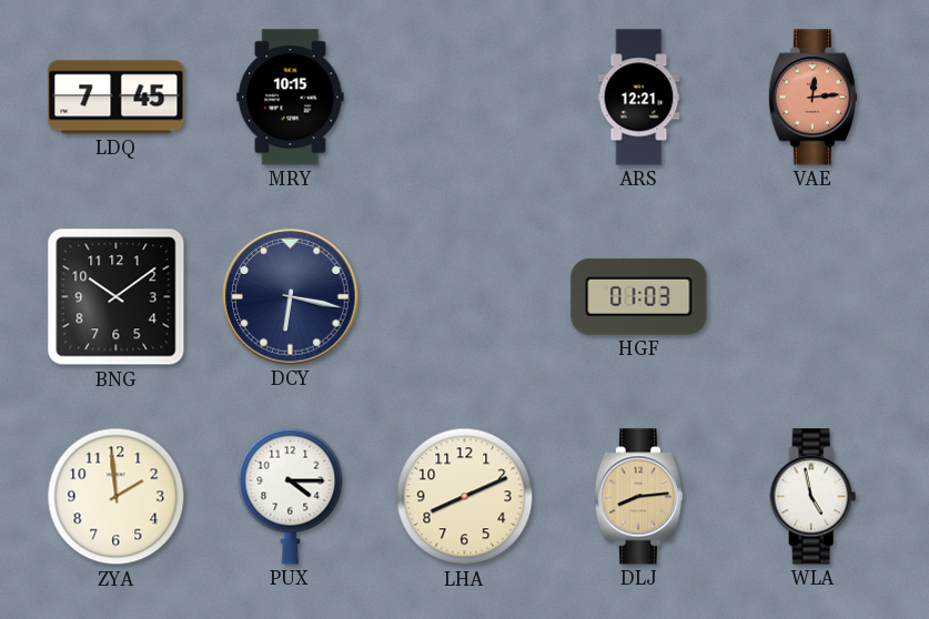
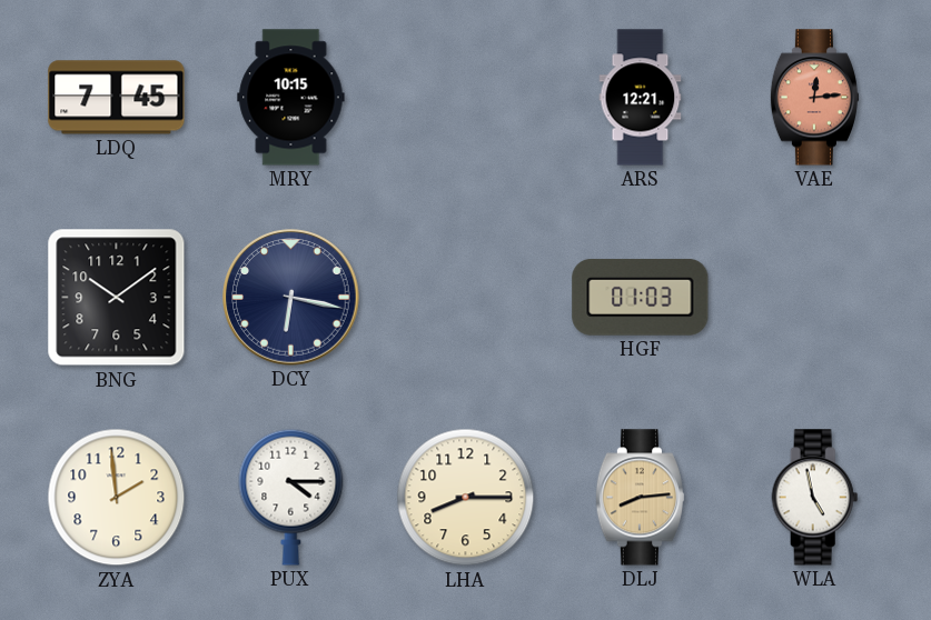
LHA: 8:11 -> 8:15
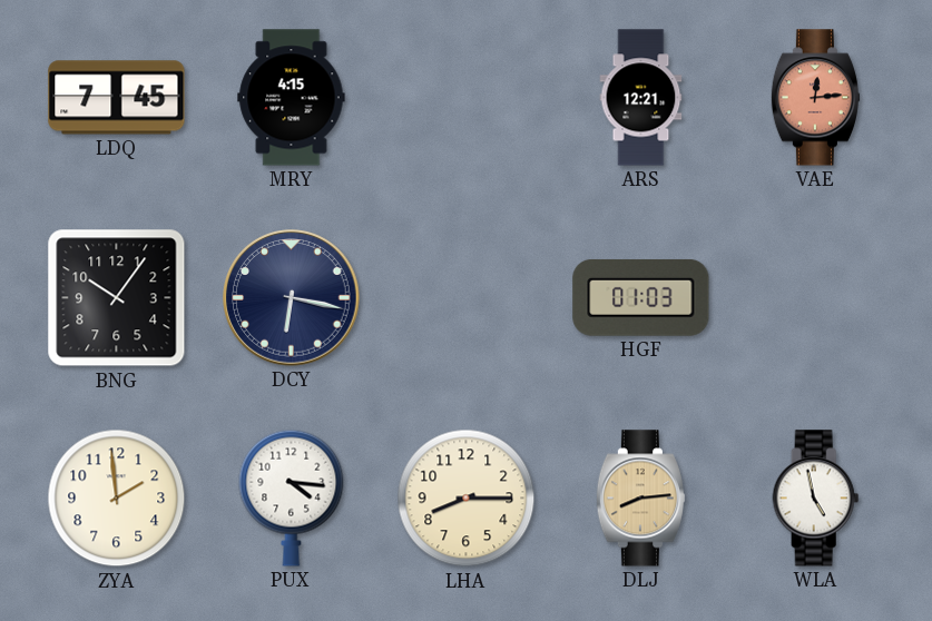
MRY: 10:15 -> 4:15
BNG: 10:09 -> 10:06
PUX: 4:15 -> 4:16
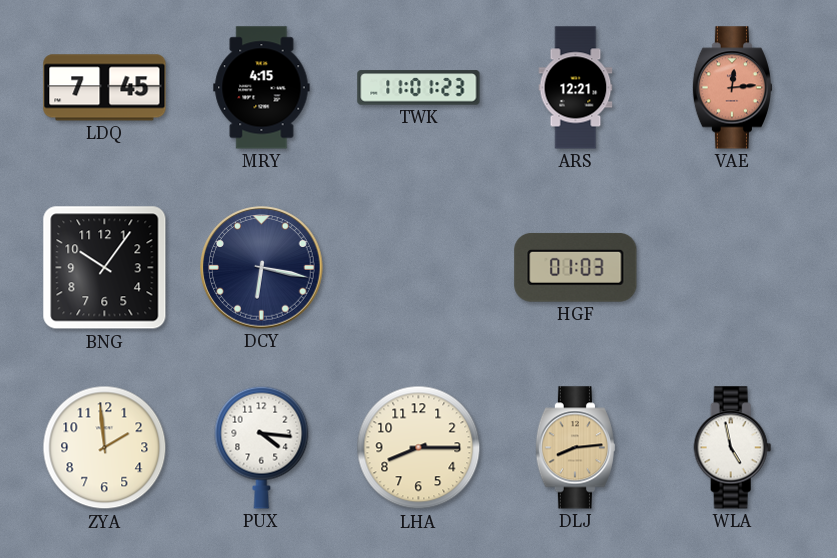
TWK: none -> 11:01
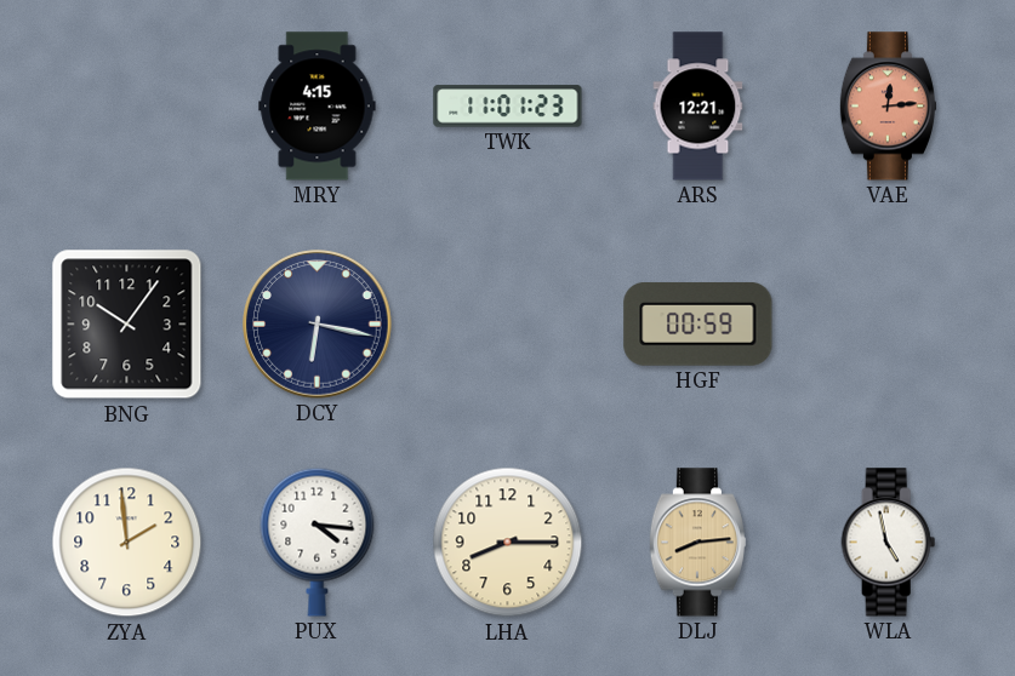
LDQ: 7:45 -> none
HGF: 01:03 -> 00:59
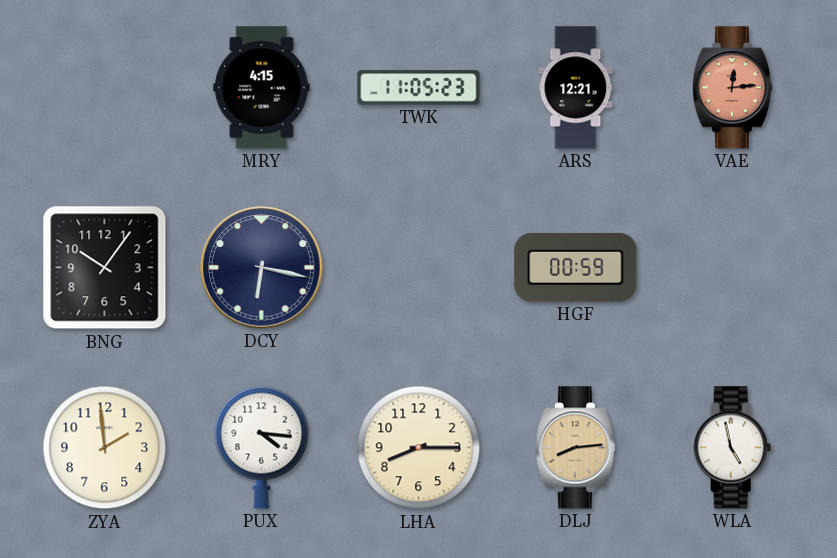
TWK: 11:01 -> 11:05
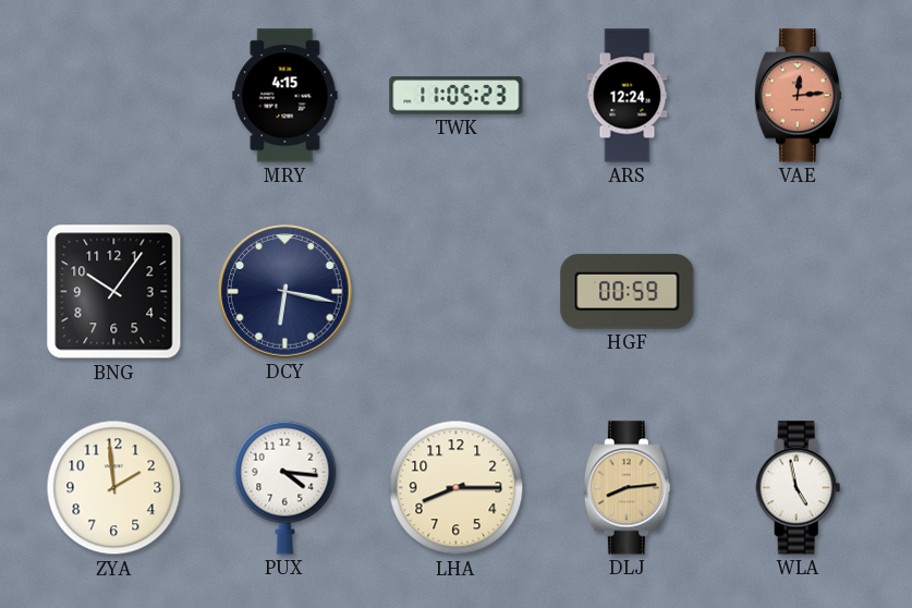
ARS: 12:21 -> 12:24
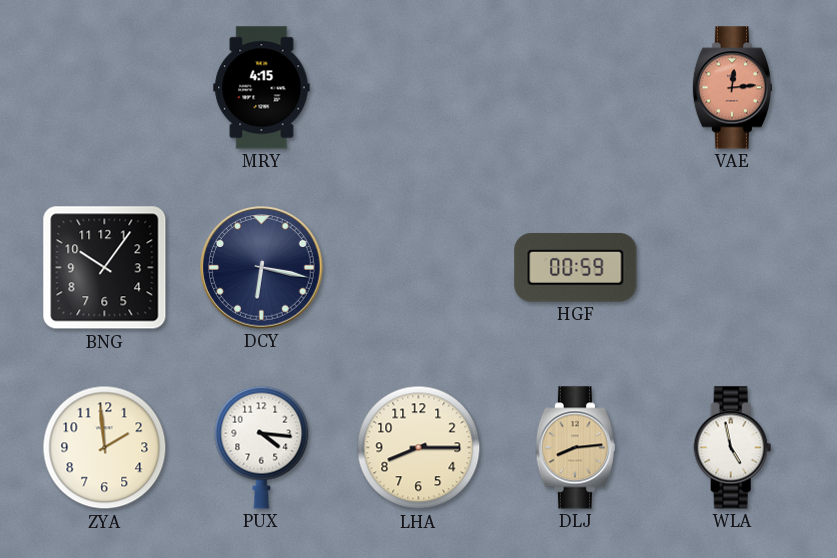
TWK: 11:05 -> none
ARS: 12:24 -> none
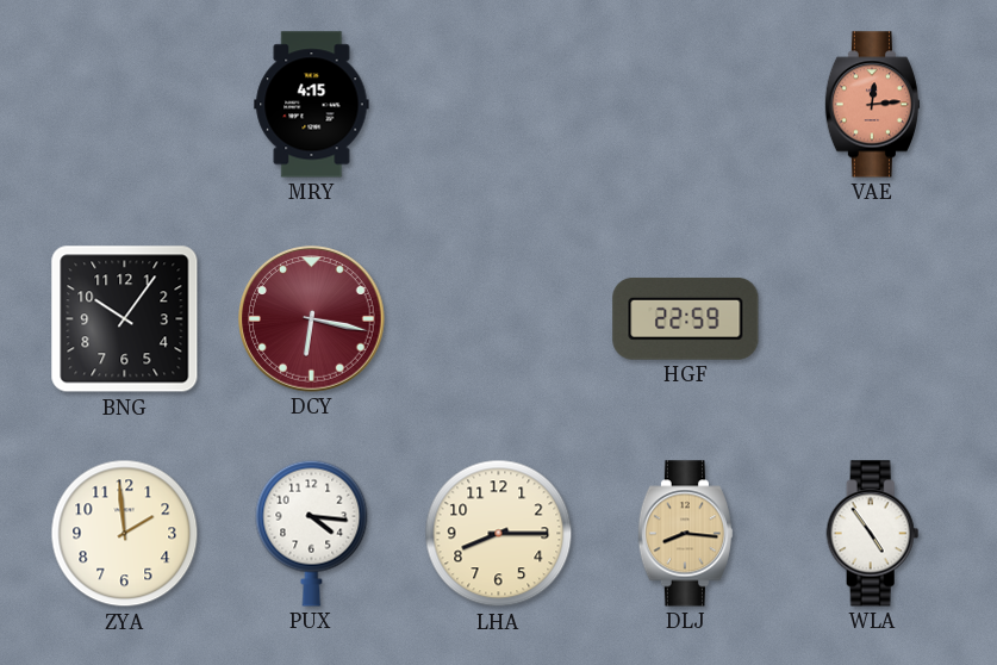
DCY dial: navy -> burgundy
HGF: 00:59 -> 22:59
DLJ: 8:14 -> 8:16
WLA: 4:58 -> 4:54
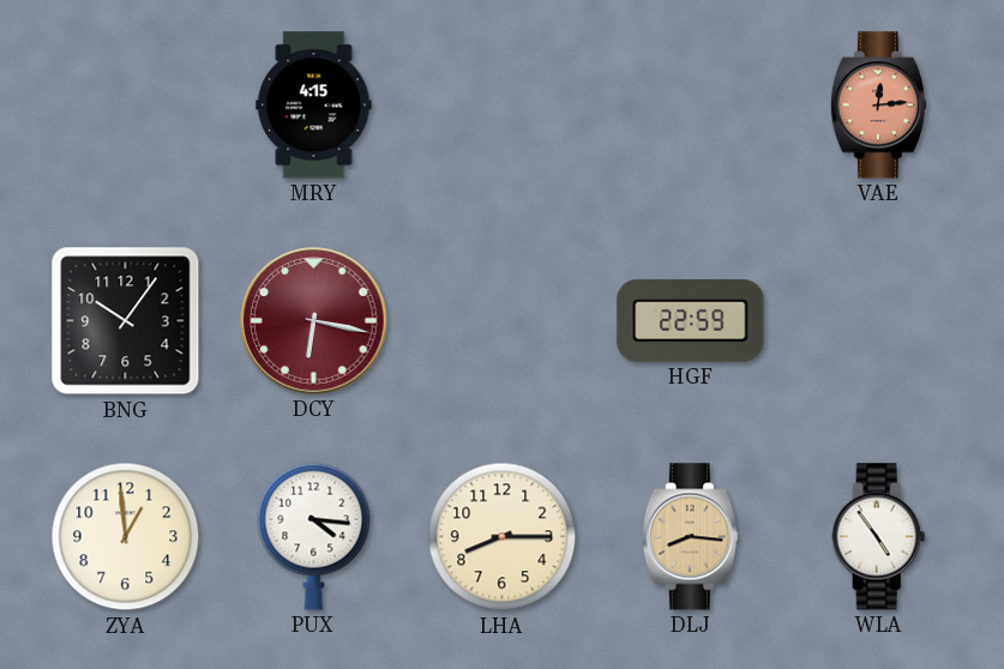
ZYA: 1:59 -> 12:59
